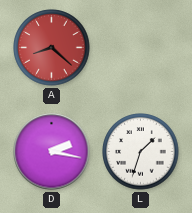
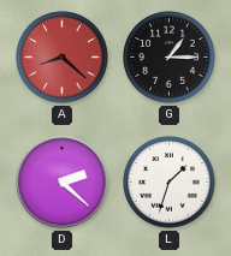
G: none -> 1:15
D: 2:17 -> 2:22
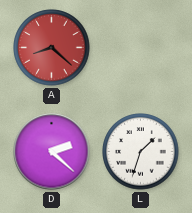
G: 1:15 -> none
